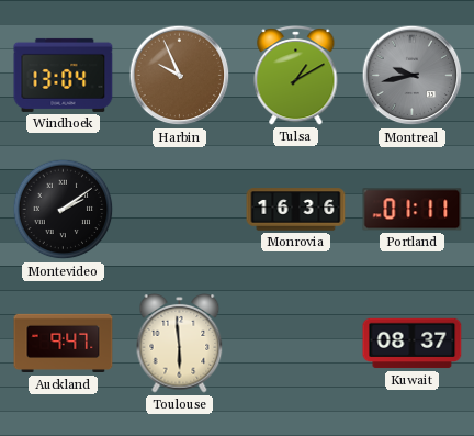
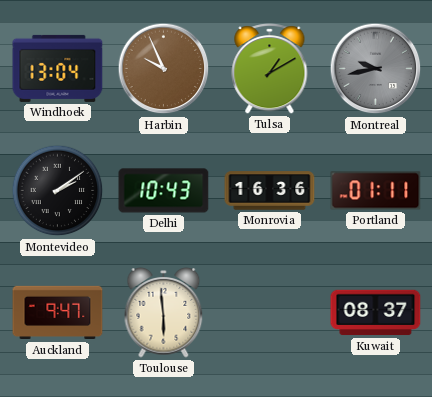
Delhi: none -> 10:43
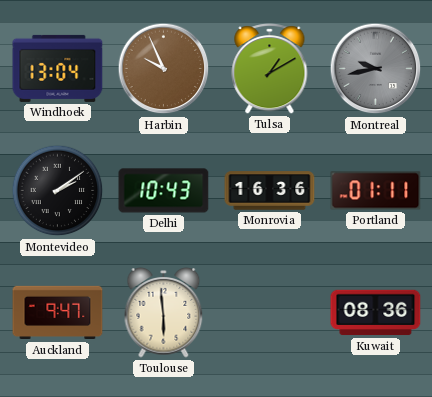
Kuwait: 08:37 -> 08:36
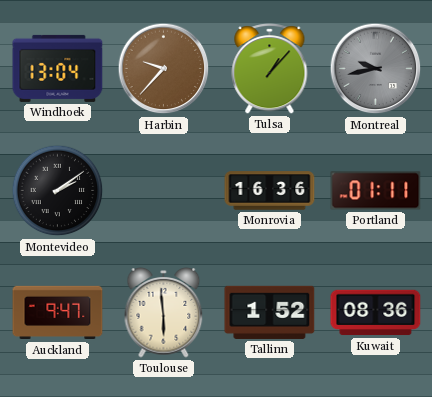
Harbin: 9:56 -> 9:37
Tulsa: 1:10 -> 1:07
Delhi: 10:43 -> none
Tallinn: none -> 1:52
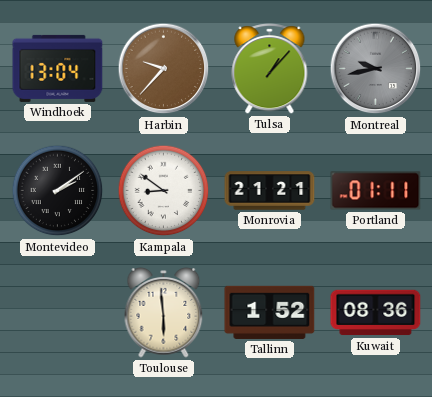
Kampala: none -> 8:51
Monrovia: 16:36 -> 21:21
Auckland: 9:47 -> none
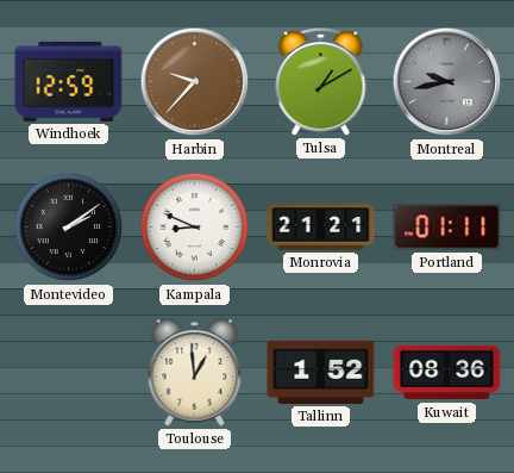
Windhoek: 13:04 -> 12:59
Tulsa: 1:07 -> 1:10
Kampala: 8:51 -> 8:49
Toulouse: 5:59 -> 12:59
